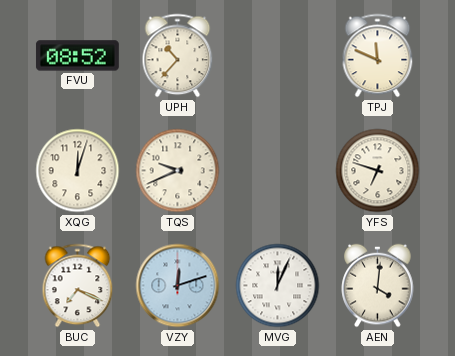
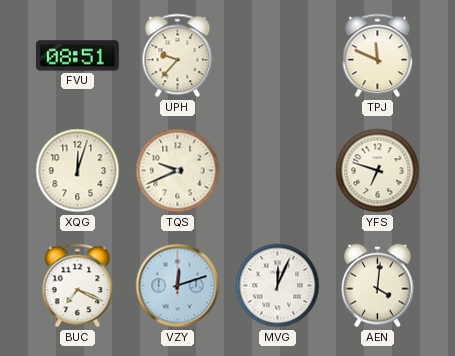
FVU: 08:52 -> 08:51
UPH: 10:37 -> 9:37
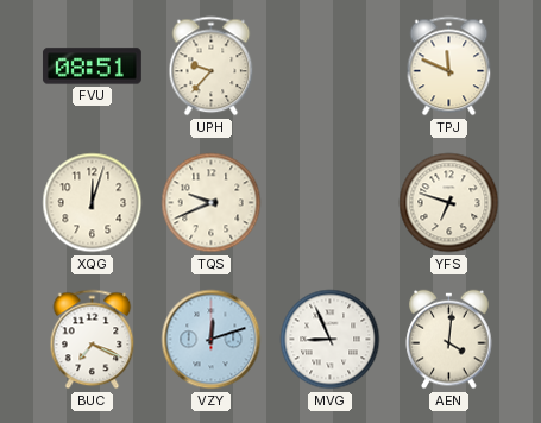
MVG: 12:04 -> 8:56
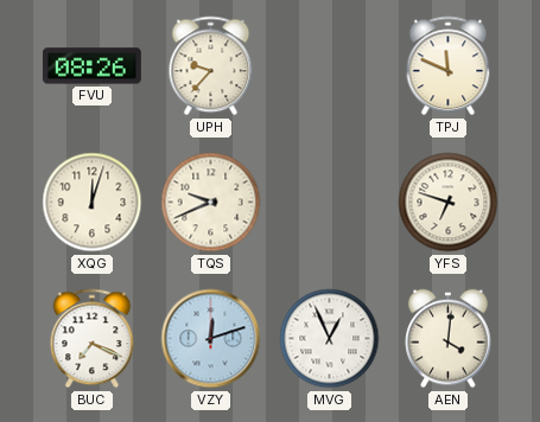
FVU: 08:51 -> 08:26
MVG: 8:56 -> 12:56
